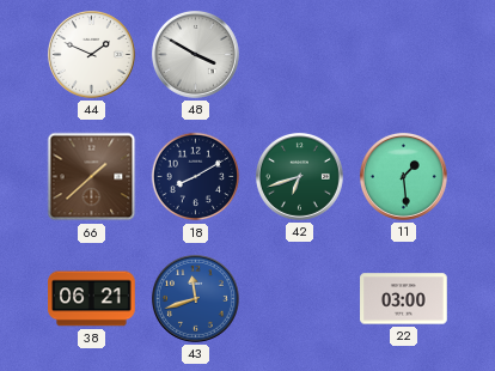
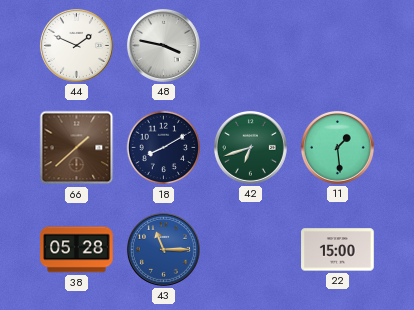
48: 3:50 -> 3:47
38: 06:21 -> 05:28
43: 11:42 -> 11:15
22: 03:00 -> 15:00
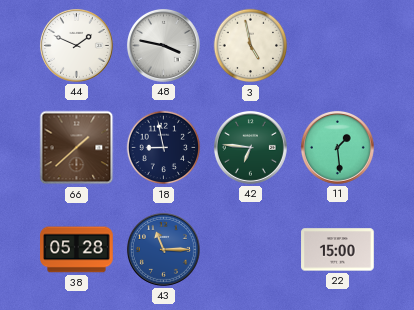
3: none -> 4:58
18: 8:10 -> 8:58
42: 6:42 -> 6:46
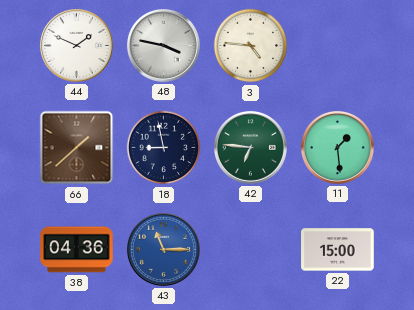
3: 4:58 -> 4:46
38: 05:28 -> 04:36
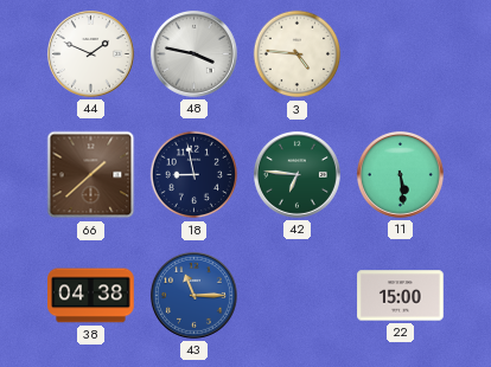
11: 1:29 -> 5:29
38: 04:36 -> 04:38
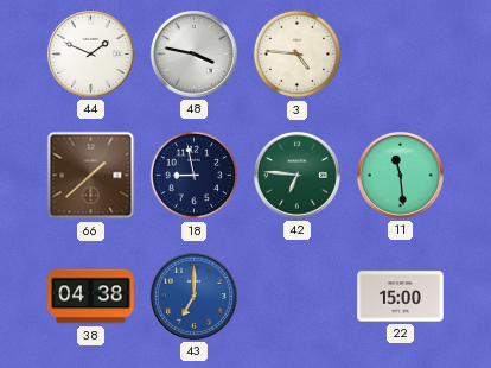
11: 5:29 -> 11:29
43: 11:15 -> 7:00
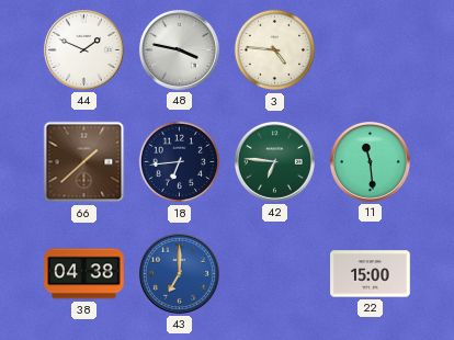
18: 8:58 -> 6:44
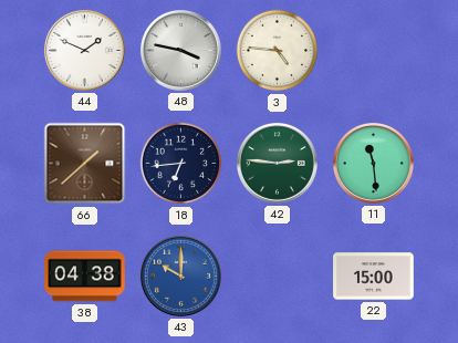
42: 6:46 -> 2:46
43: 7:00 -> 10:00
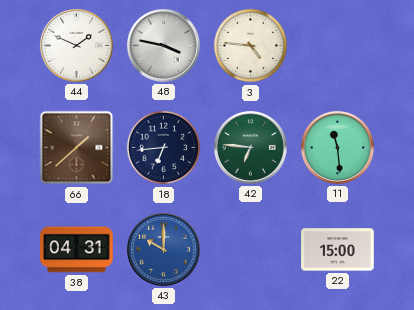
42: 2:46 -> 6:46
38: 04:38 -> 04:31
